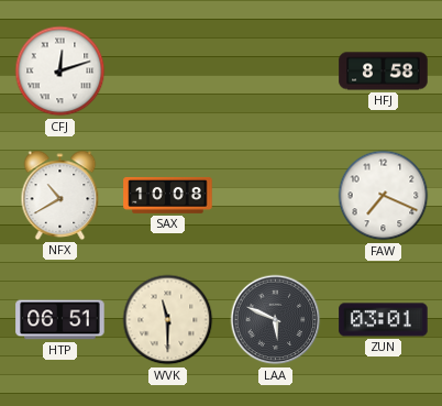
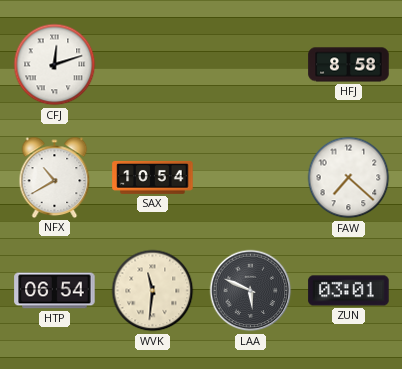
SAX: 10:08 -> 10:54
FAW: 7:19 -> 7:22
HTP: 06:51 -> 06:54
WVK: 11:30 -> 11:31
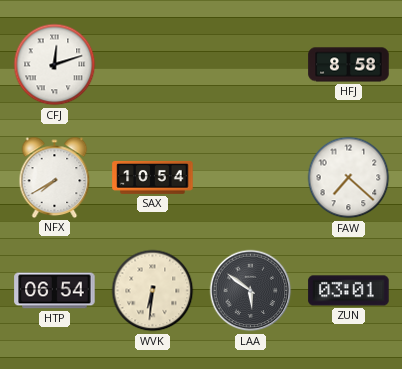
NFX: 10:40 -> 7:40
WVK: 11:31 -> 6:31
LAA: 5:49 -> 5:51
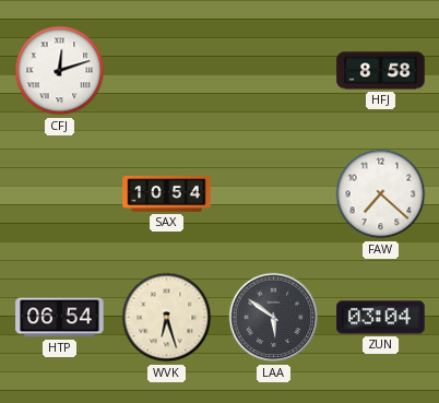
NFX: 7:40 -> none
WVK: 6:31 -> 6:27
ZUN: 03:01 -> 03:04
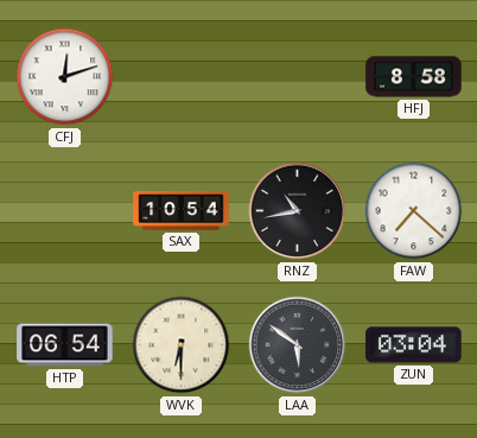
RNZ: none -> 10:43
WVK: 6:27 -> 6:30
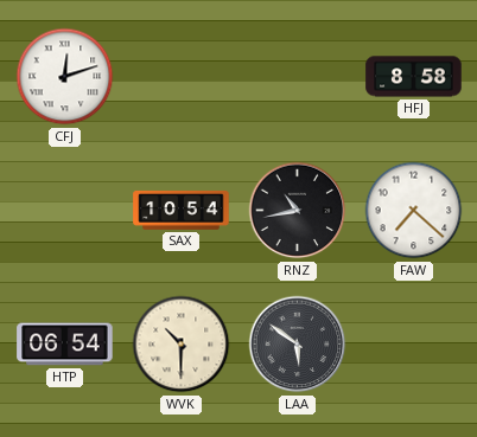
WVK: 6:30 -> 10:30
ZUN: 03:04 -> none
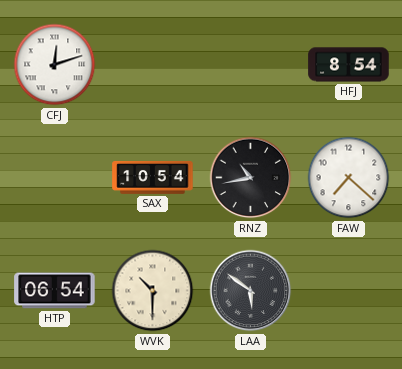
HFJ: 8:58 -> 8:54
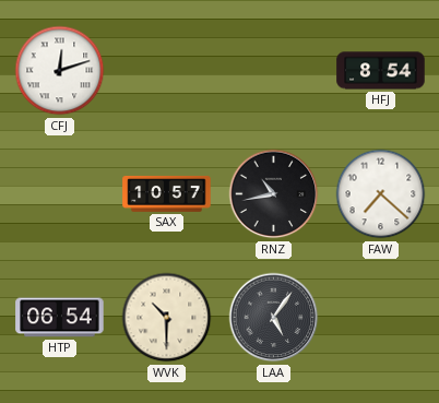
SAX: 10:54 -> 10:57
LAA: 5:51 -> 5:06
